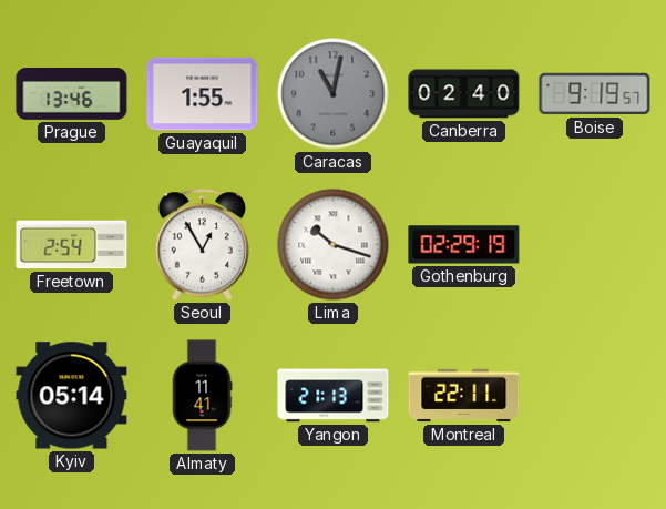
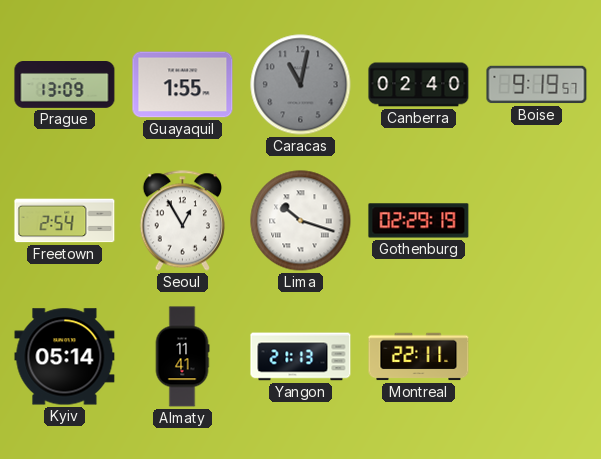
Prague: 13:46 -> 13:09
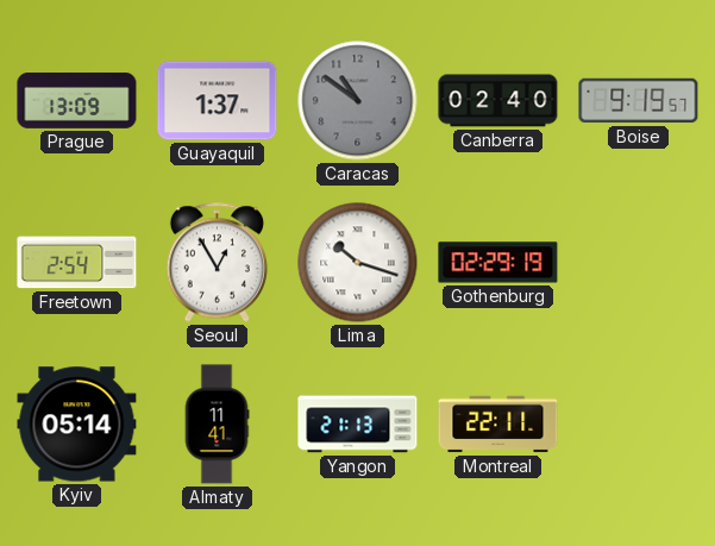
Guayaquil: 1:55 -> 1:37
Caracas: 11:02 -> 10:51
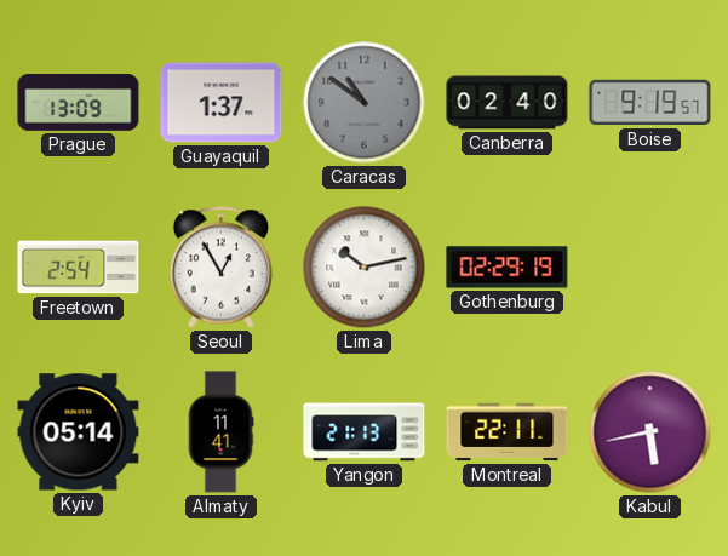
Lima: 10:18 -> 10:13
Kabul: none -> 5:43
